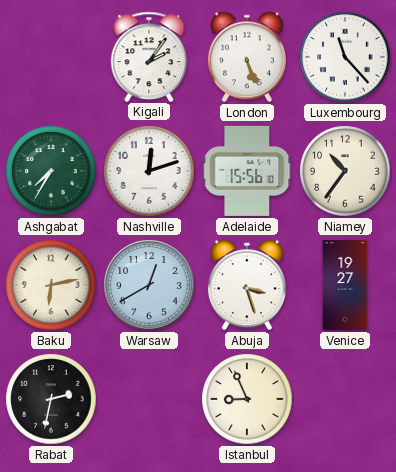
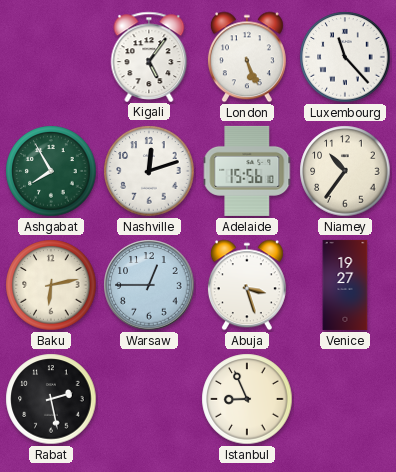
Kigali: 2:06 -> 5:06
Ashgabat: 7:35 -> 7:55
Warsaw: 12:40 -> 12:45
Rabat: 2:32 -> 2:28
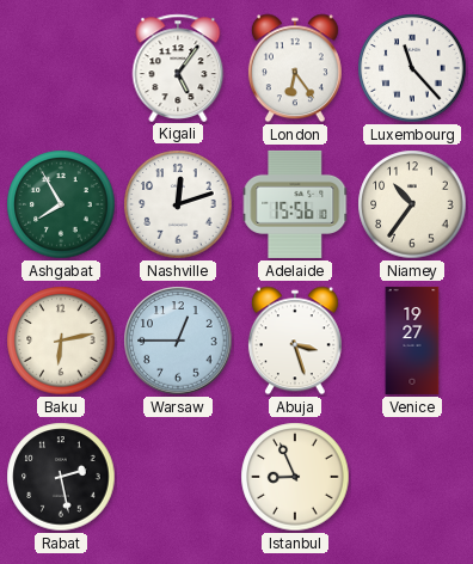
London: 5:26 -> 6:24
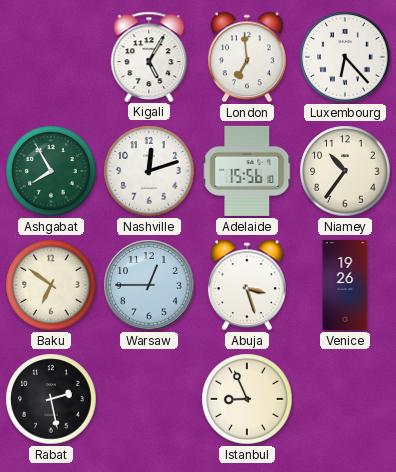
Kigali: 5:06 -> 5:05
London: 6:24 -> 6:59
Luxembourg: 11:23 -> 6:23
Baku: 6:13 -> 6:51
Venice: 19:27 -> 19:26
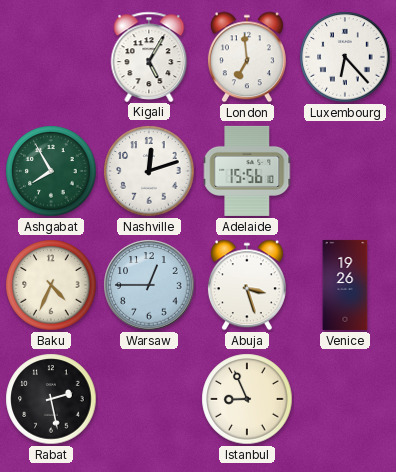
Niamey: 10:36 -> none
Baku: 6:51 -> 4:34
